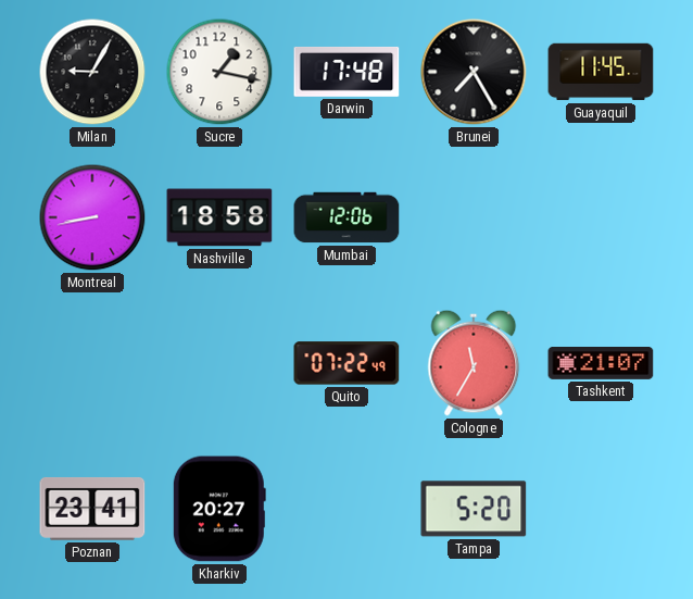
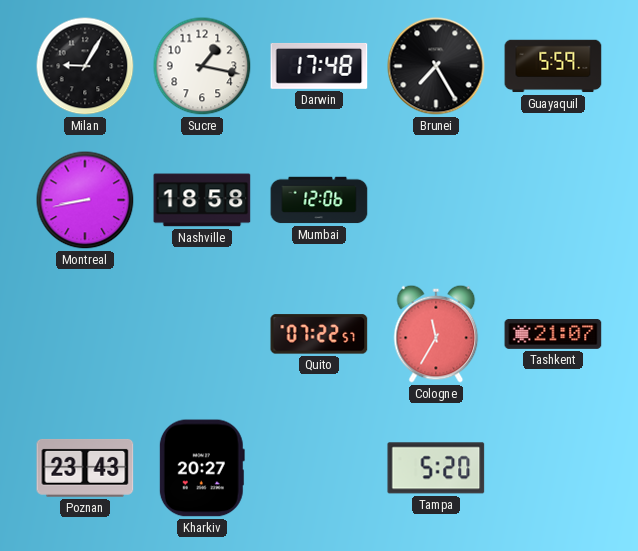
Guayaquil: 11:45 -> 5:59
Quito: 07:22:49 -> 07:22:57
Poznan: 23:41 -> 23:43
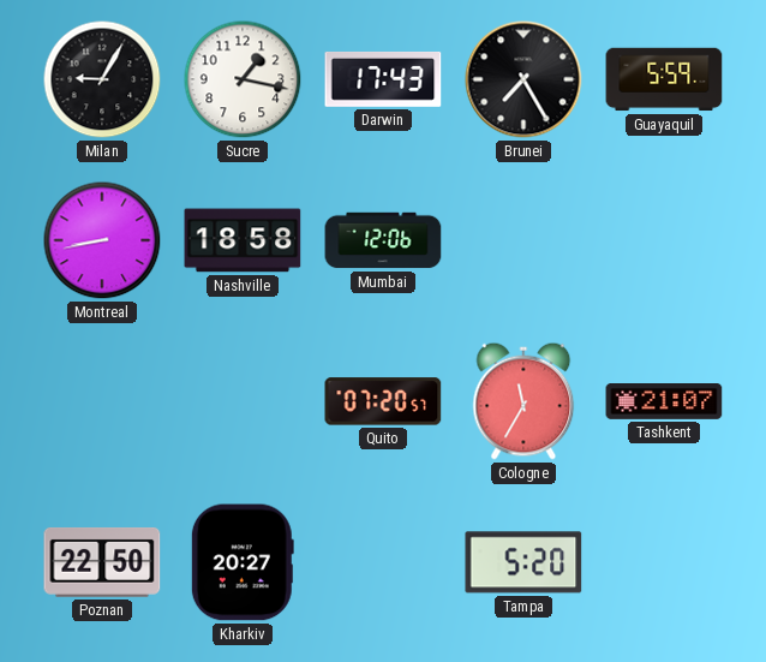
Darwin: 17:48 -> 17:43
Quito: 07:22 -> 07:20
Poznan: 23:43 -> 22:50
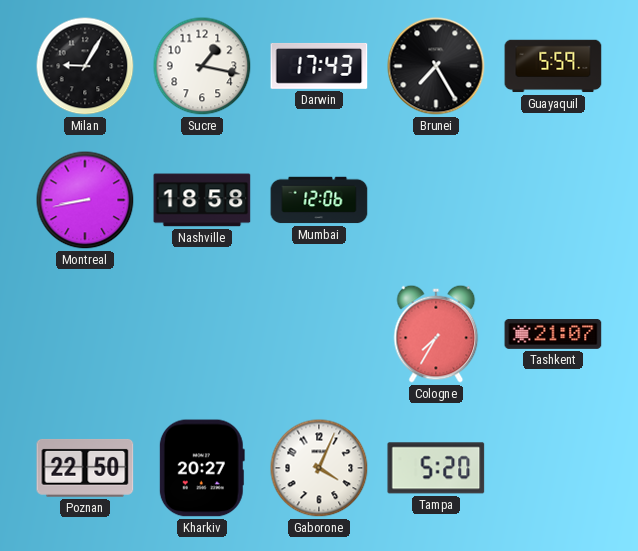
Quito: 07:20 -> none
Cologne: 11:35 -> 7:35
Gaborone: none -> 4:04
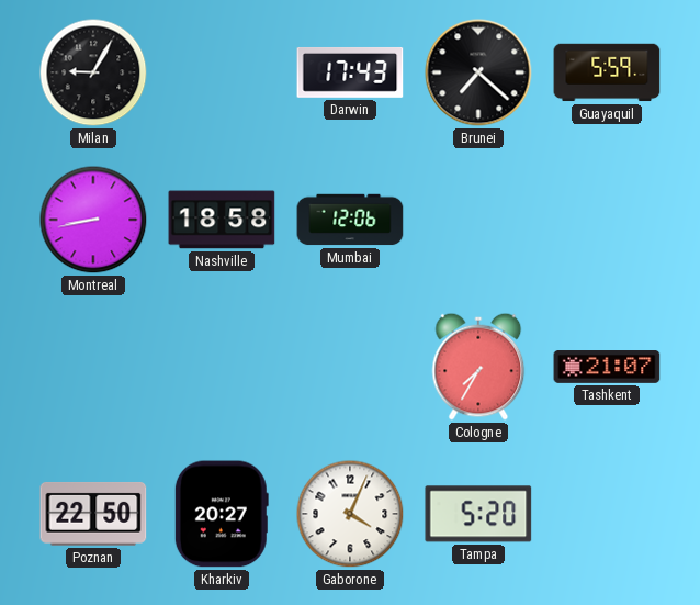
Sucre: 1:17 -> none
Brunei: 7:25 -> 7:22
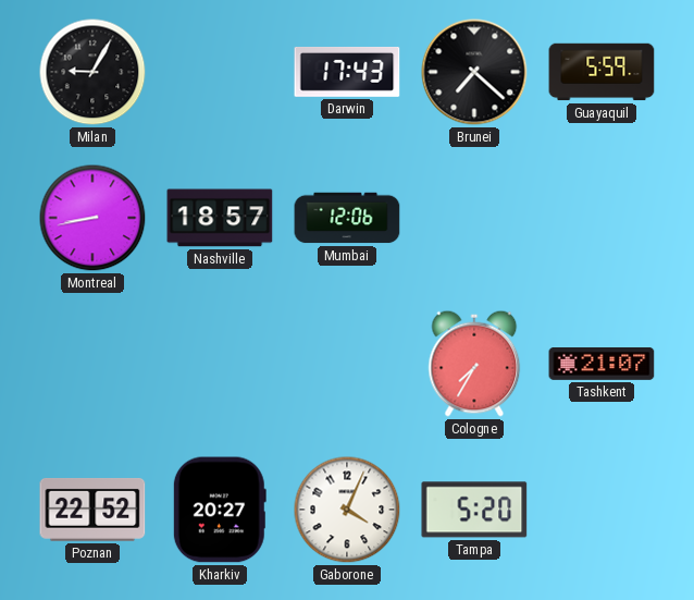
Nashville: 18:58 -> 18:57
Poznan: 22:50 -> 22:52
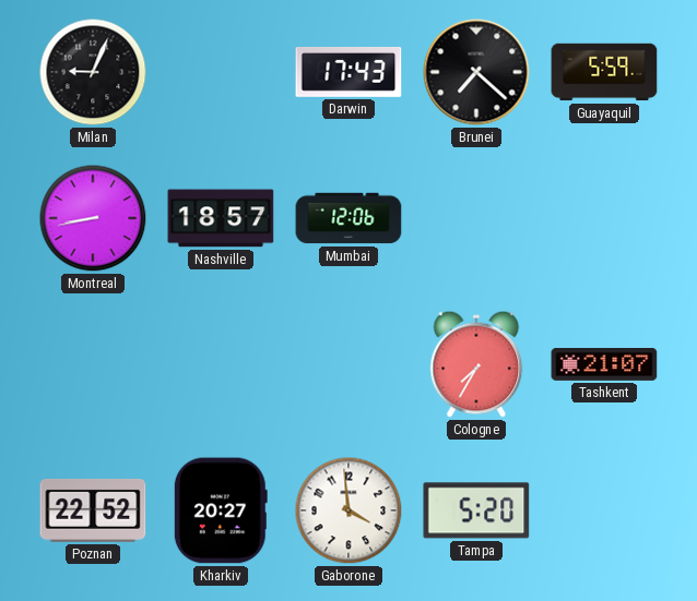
Milan: 9:05 -> 9:04
Gaborone: 4:04 -> 3:59
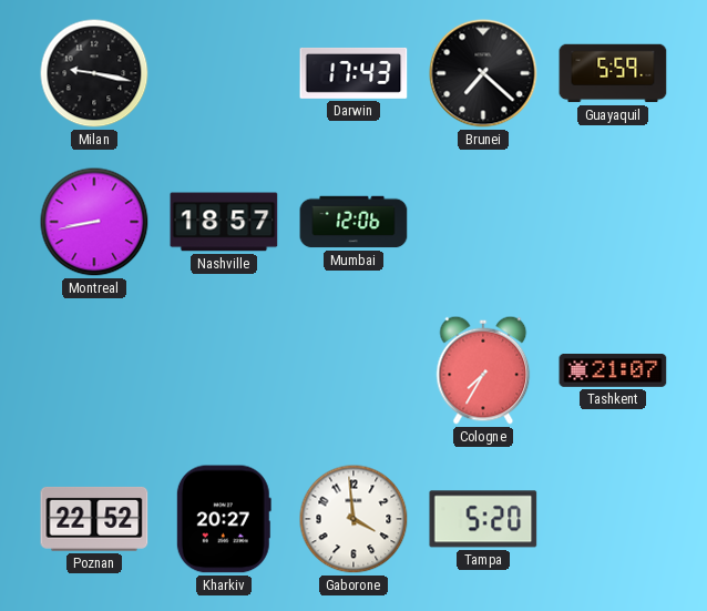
Milan: 9:04 -> 9:17
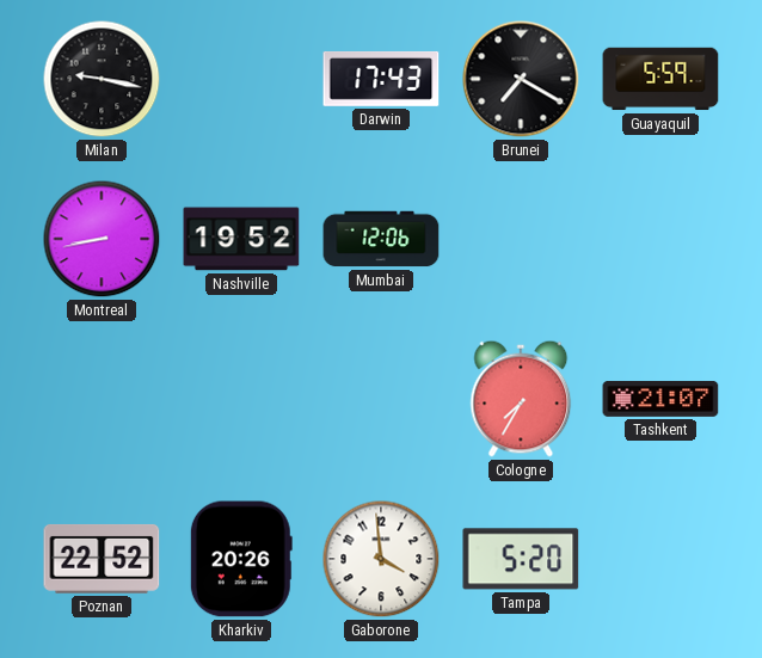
Brunei: 7:22 -> 7:20
Nashville: 18:57 -> 19:52
Kharkiv: 20:27 -> 20:26
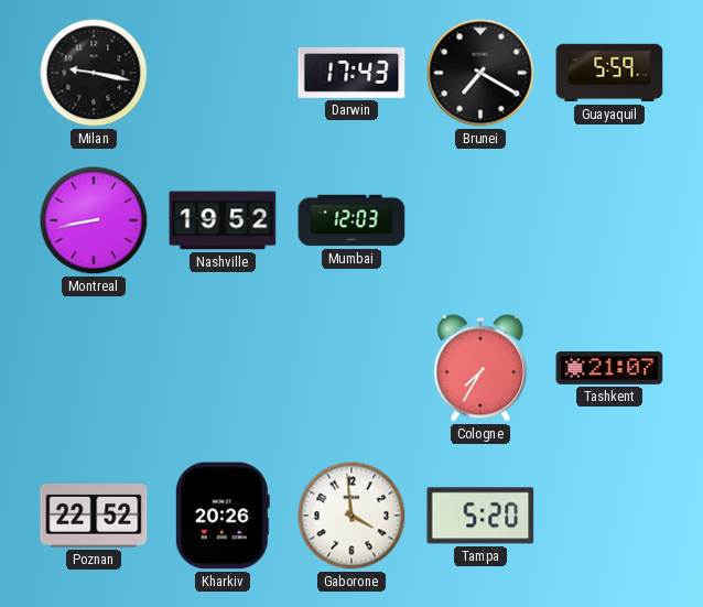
Mumbai: 12:06 -> 12:03
